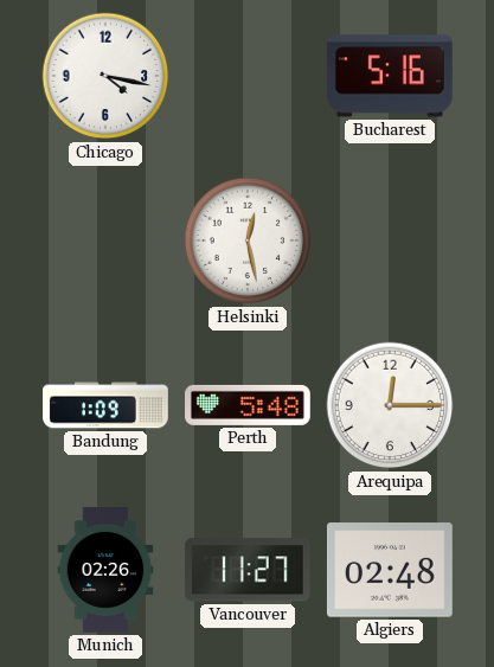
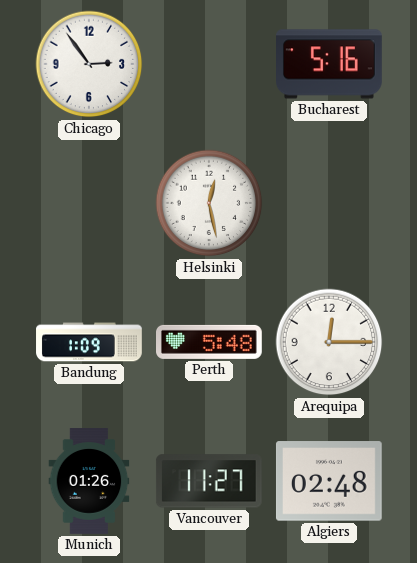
Chicago: 4:17 -> 2:54
Munich: 02:26 -> 01:26
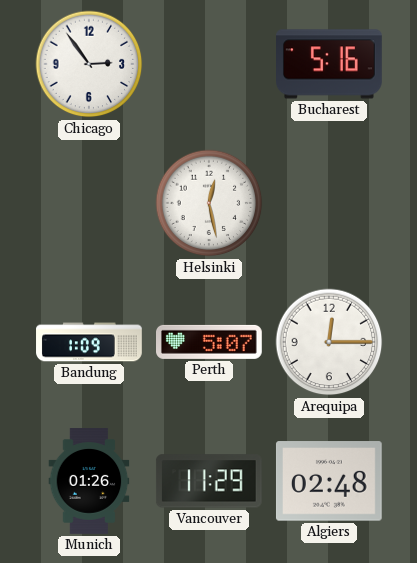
Perth: 5:48 -> 5:07
Vancouver: 11:27 -> 11:29
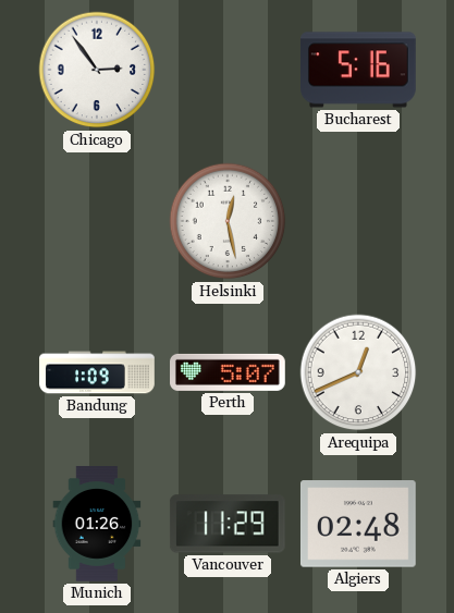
Arequipa: 12:15 -> 12:41
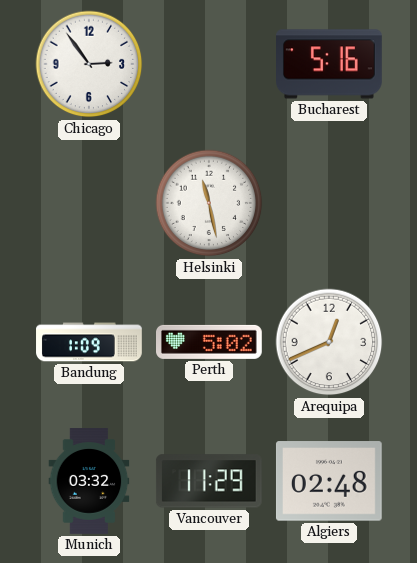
Helsinki: 12:28 -> 11:28
Perth: 5:07 -> 5:02
Munich: 01:26 -> 03:32
